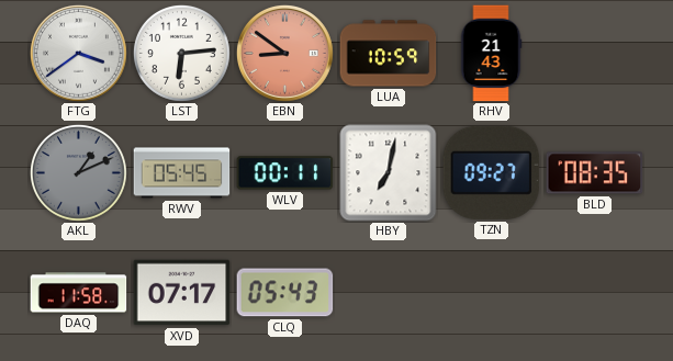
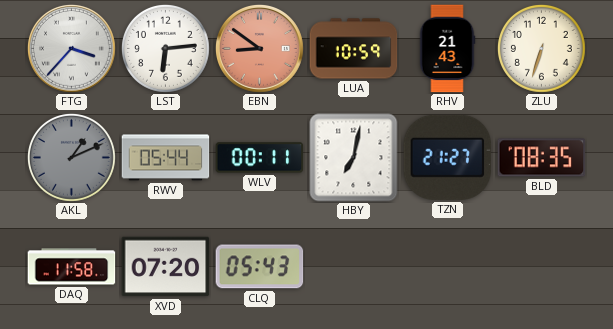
FTG: 3:39 -> 3:37
ZLU: none -> 6:33
RWV: 05:45 -> 05:44
TZN: 09:27 -> 21:27
XVD: 07:17 -> 07:20
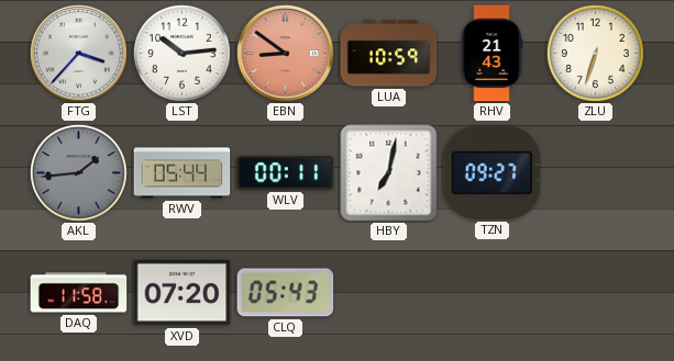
LST: 6:14 -> 10:14
AKL: 1:11 -> 1:44
TZN: 21:27 -> 09:27
BLD: 08:35 -> none
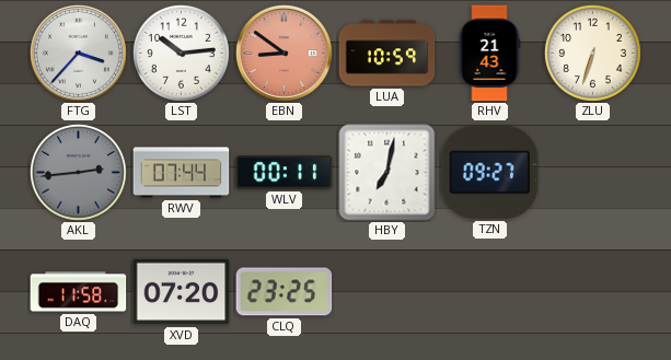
AKL: 1:44 -> 2:44
RWV: 05:44 -> 07:44
CLQ: 05:43 -> 23:25
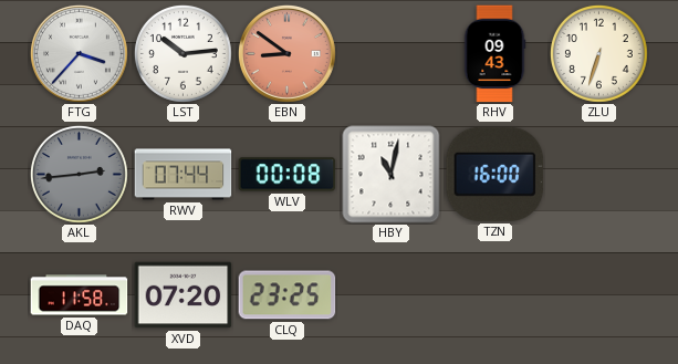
LUA: 10:59 -> none
RHV: 21:43 -> 09:43
WLV: 00:11 -> 00:08
HBY: 7:02 -> 11:02
TZN: 09:27 -> 16:00
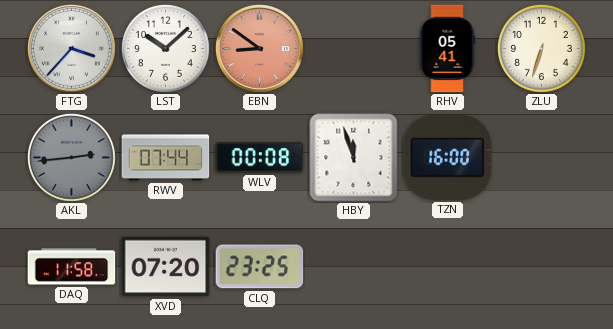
LST: 10:14 -> 10:08
RHV: 09:43 -> 05:41
HBY: 11:02 -> 11:57
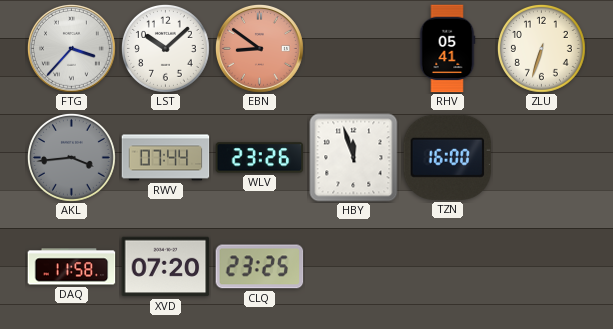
AKL: 2:44 -> 3:44
WLV: 00:08 -> 23:26
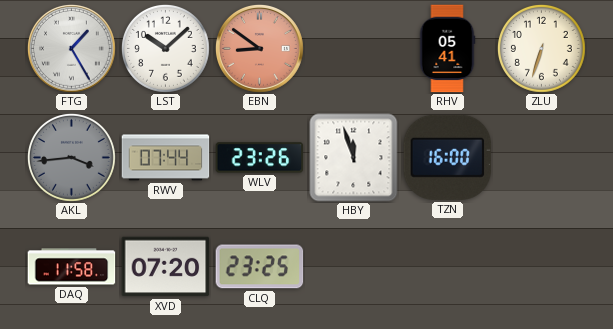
FTG: 3:37 -> 1:25
